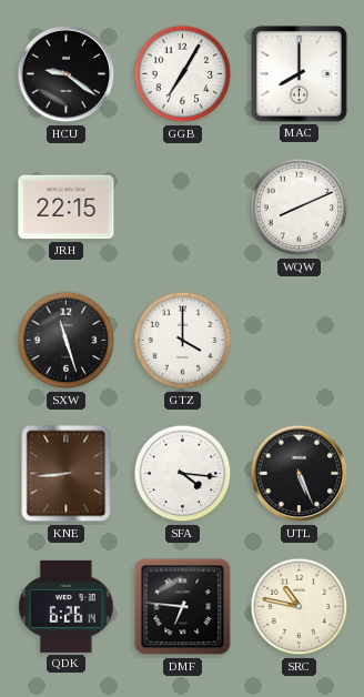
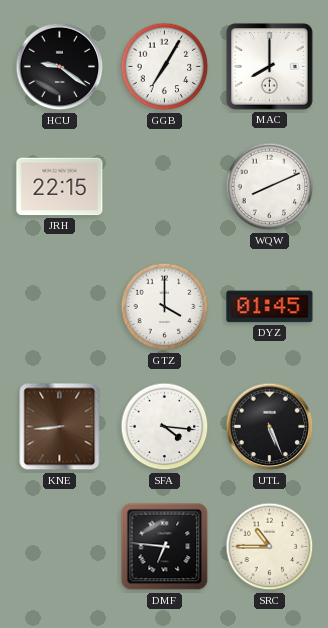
SXW: 11:27 -> none
DYZ: none -> 01:45
QDK: 6:26 -> none
SRC: 10:47 -> 10:45
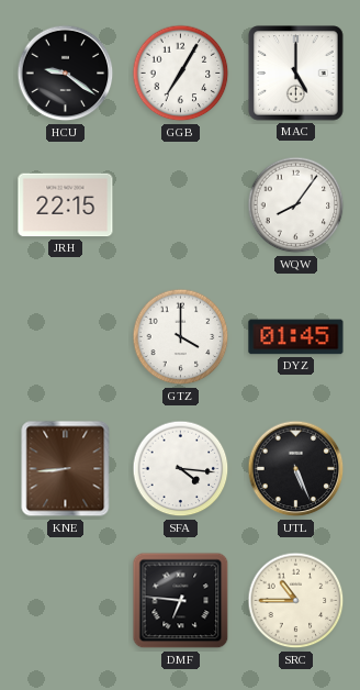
MAC: 8:00 -> 5:00
WQW: 8:11 -> 8:06
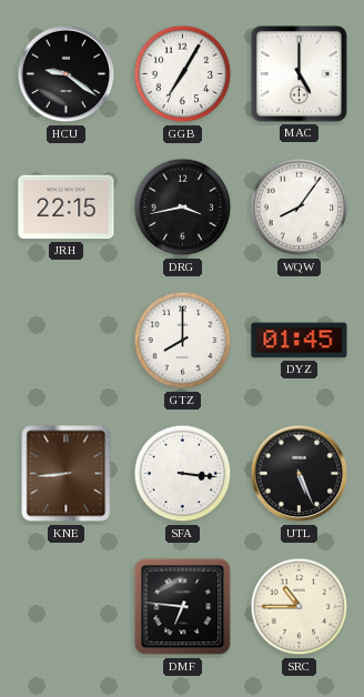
DRG: none -> 3:43
GTZ: 4:00 -> 8:00
SFA: 4:16 -> 3:16
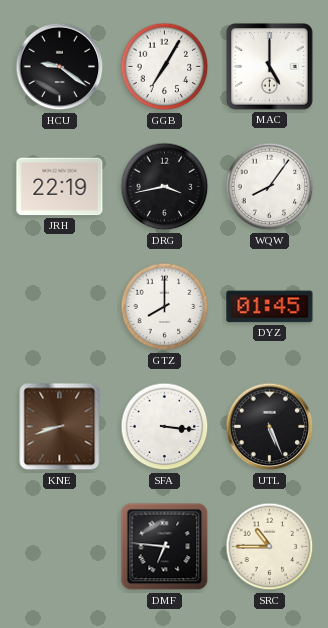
JRH: 22:15 -> 22:19
KNE: 8:44 -> 8:42
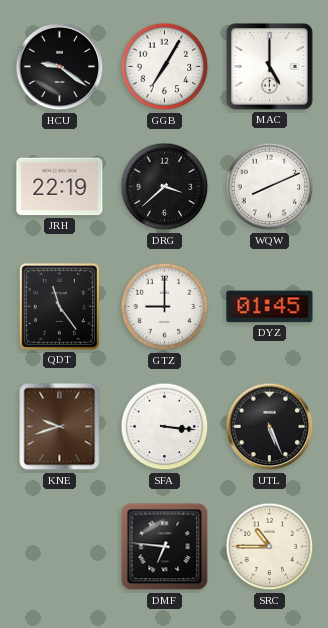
DRG: 3:43 -> 3:38
WQW: 8:06 -> 8:11
QDT: none -> 11:24
GTZ: 8:00 -> 9:00
KNE: 8:42 -> 9:42
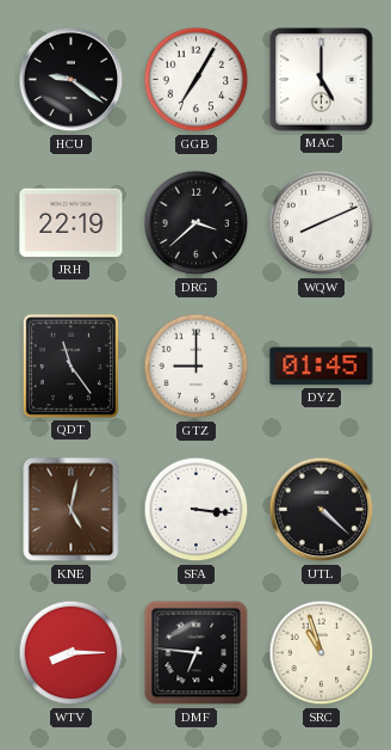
KNE: 9:42 -> 5:02
UTL: 5:26 -> 4:22
WTV: none -> 8:15
SRC: 10:45 -> 10:57
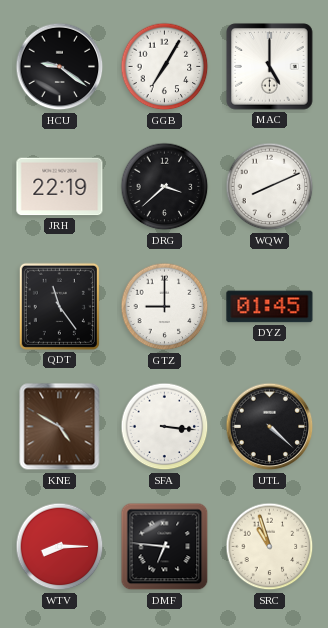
KNE: 5:02 -> 4:50
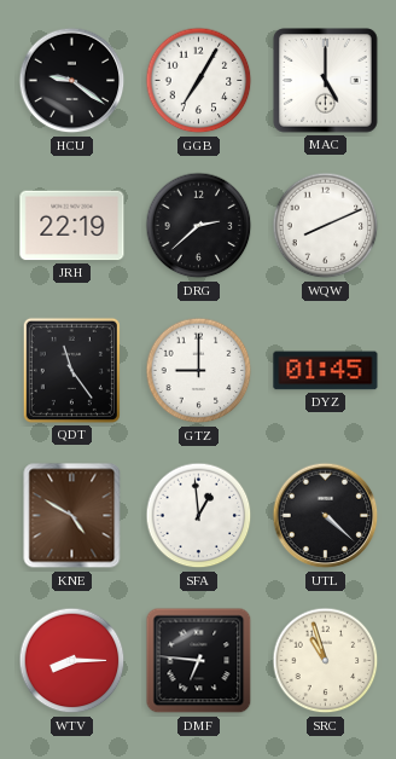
DRG: 3:38 -> 2:38
SFA: 3:16 -> 12:59
